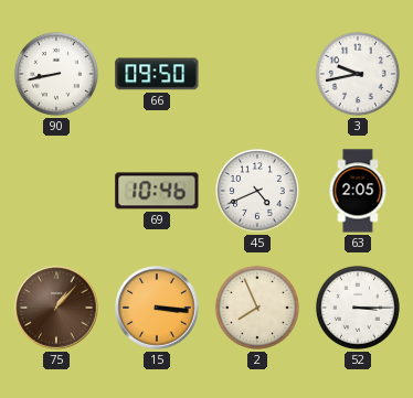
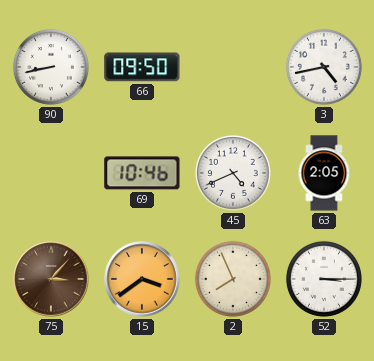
3: 9:43 -> 4:43
75: 1:07 -> 3:07
15: 3:16 -> 3:39
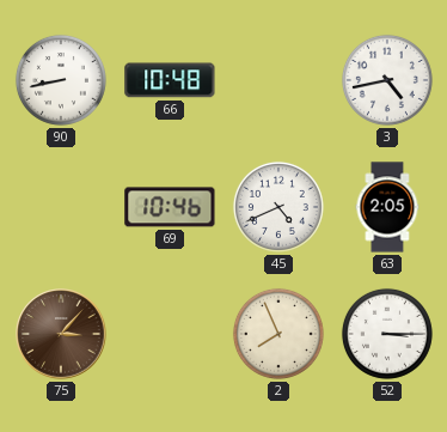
66: 09:50 -> 10:48
15: 3:39 -> none
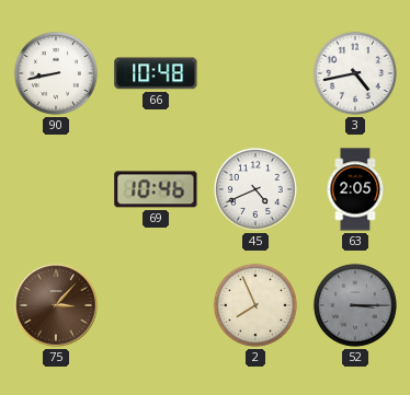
52 dial: white -> grey
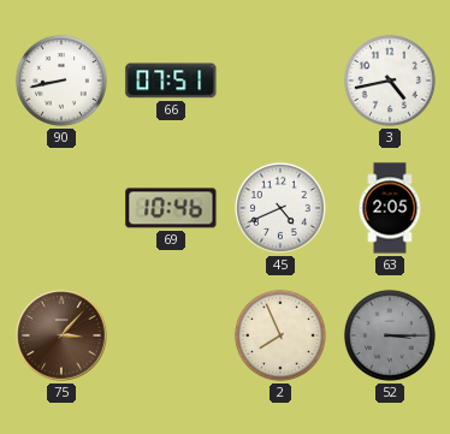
66: 10:48 -> 07:51
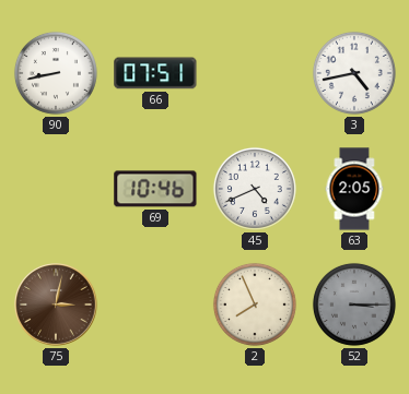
75: 3:07 -> 3:02
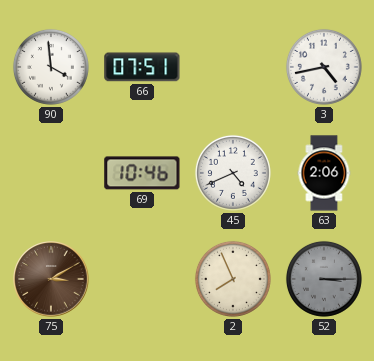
90: 8:43 -> 3:59
63: 2:05 -> 2:06
75: 3:02 -> 3:10
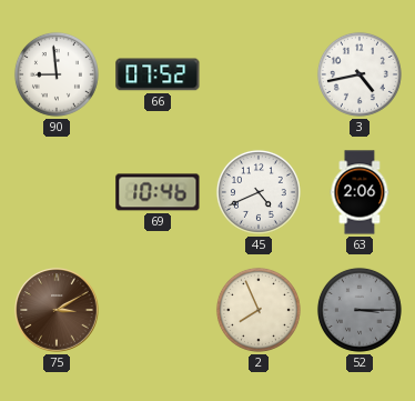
90: 3:59 -> 8:59
66: 07:51 -> 07:52
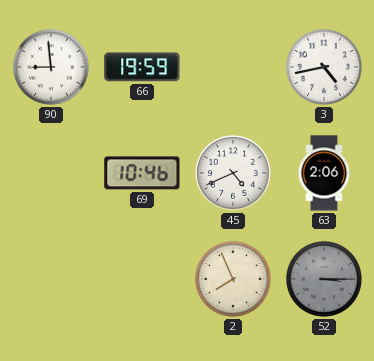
66: 07:52 -> 19:59
75: 3:10 -> none
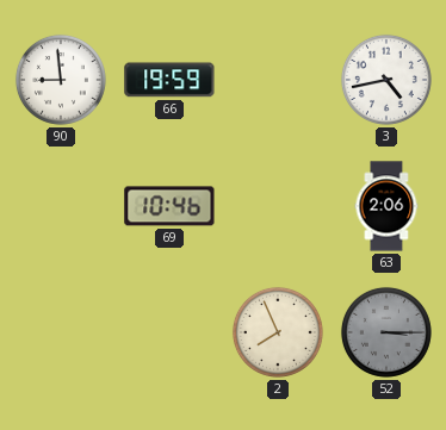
45: 4:41 -> none
